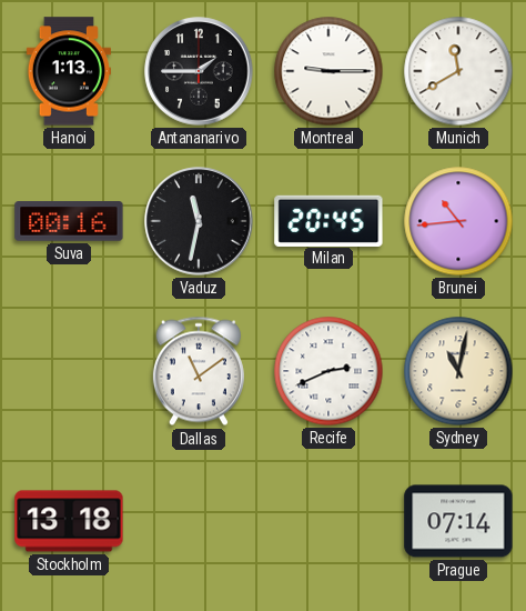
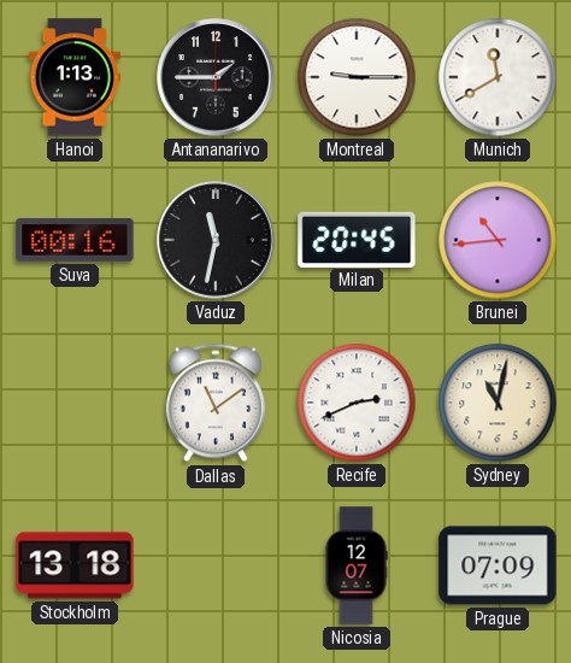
Nicosia: none -> 12:07
Prague: 07:14 -> 07:09
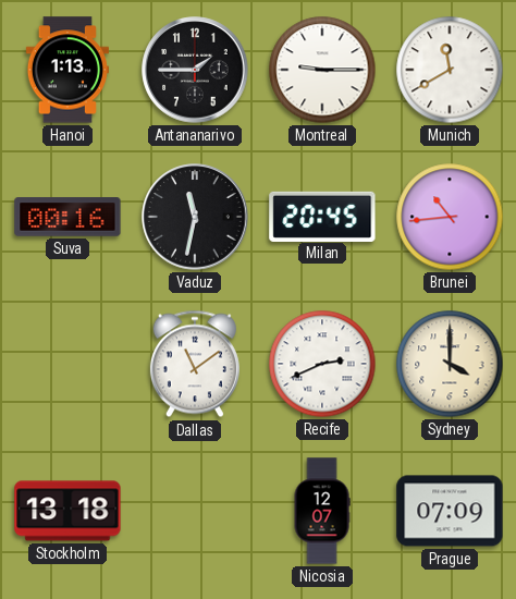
Sydney: 11:02 -> 4:00
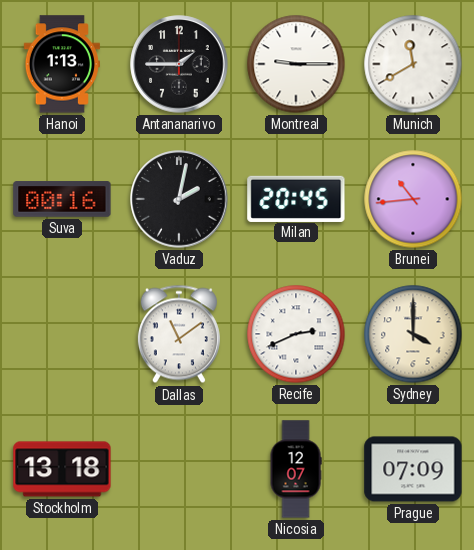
Vaduz: 11:32 -> 2:02
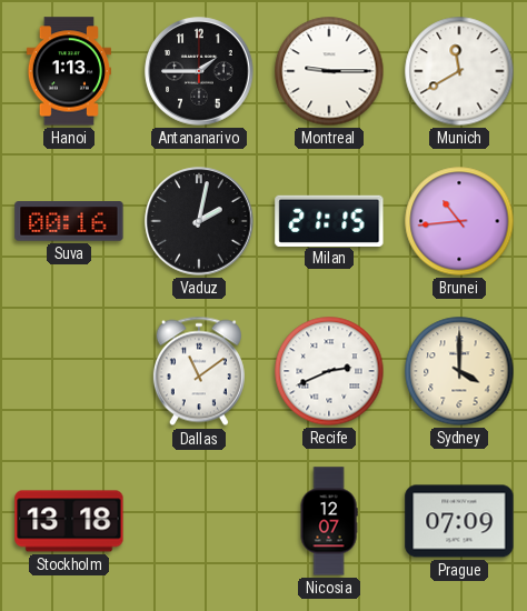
Milan: 20:45 -> 21:15
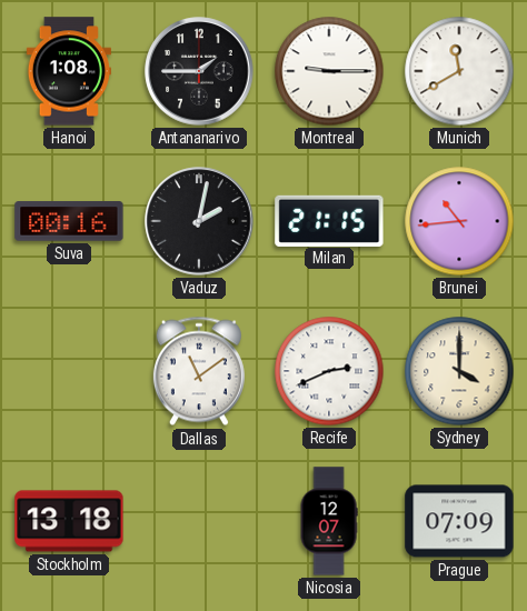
Hanoi: 1:13 -> 1:08
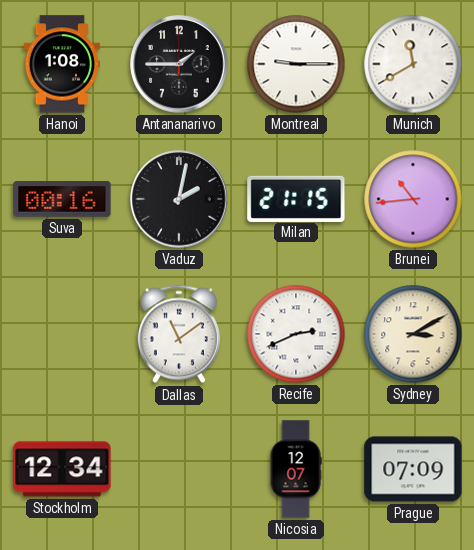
Sydney: 4:00 -> 3:10
Stockholm: 13:18 -> 12:34
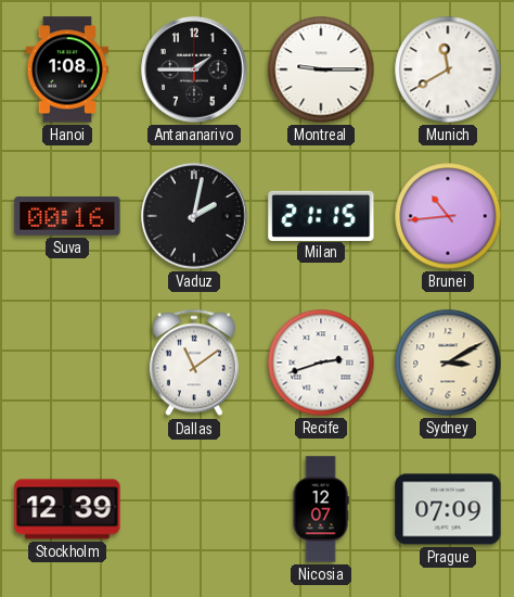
Recife: 2:41 -> 2:42
Stockholm: 12:34 -> 12:39
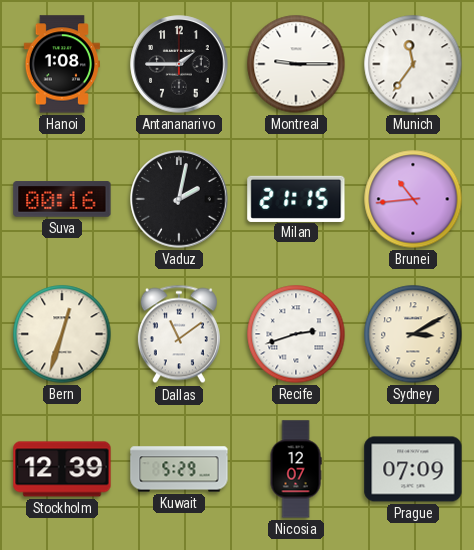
Munich: 11:40 -> 11:36
Bern: none -> 12:33
Kuwait: none -> 5:29
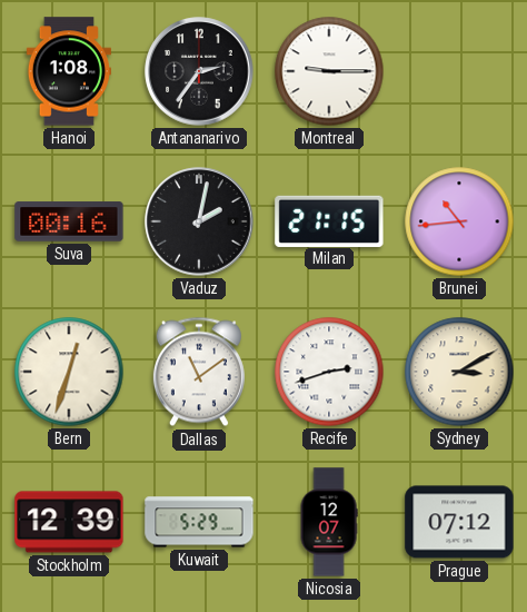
Antananarivo: 1:45 -> 2:36
Munich: 11:36 -> none
Prague: 07:09 -> 07:12
